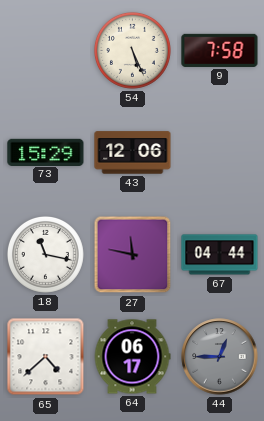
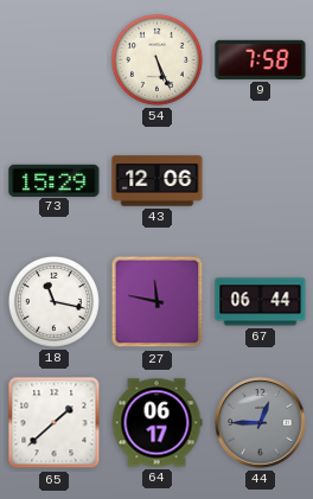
67: 04:44 -> 06:44
65: 4:38 -> 1:38
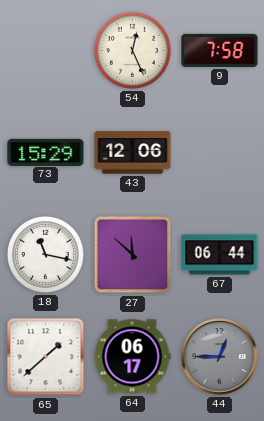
54: 5:26 -> 12:26
27: 11:47 -> 11:52
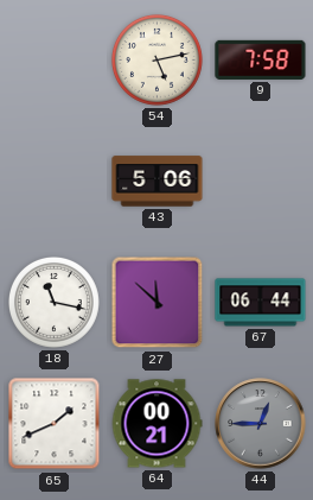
54: 12:26 -> 5:13
73: 15:29 -> none
43: 12:06 -> 5:06
65: 1:38 -> 1:41
64: 06:17 -> 00:21
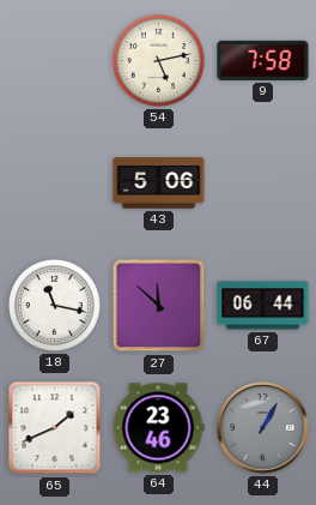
64: 00:21 -> 23:46
44: 12:45 -> 1:05
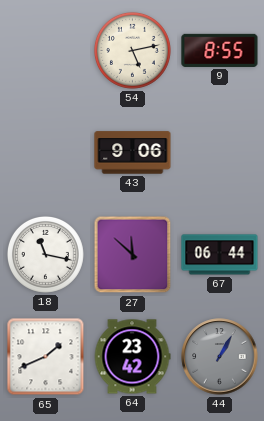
9: 7:58 -> 8:55
43: 5:06 -> 9:06
64: 23:46 -> 23:42
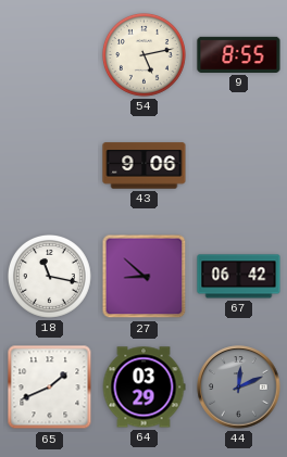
27: 11:52 -> 8:52
67: 06:44 -> 06:42
64: 23:42 -> 03:29
44: 1:05 -> 12:11
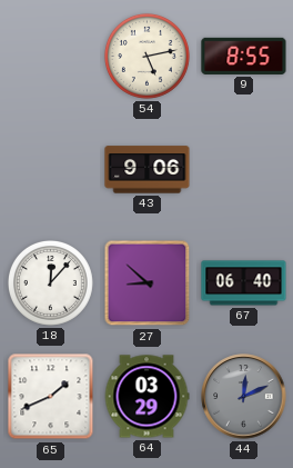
18: 11:17 -> 12:07
67: 06:42 -> 06:40
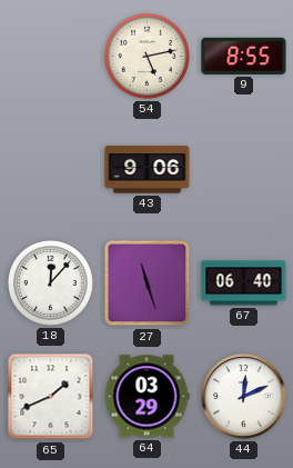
27: 8:52 -> 11:27
44 dial: grey -> white
